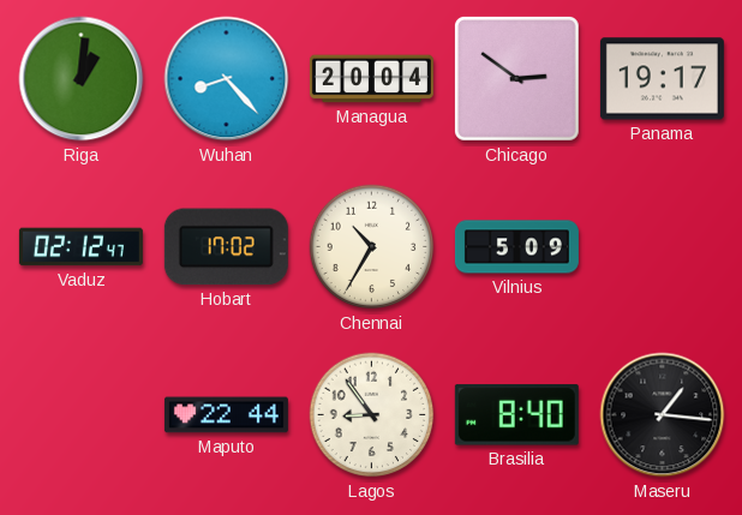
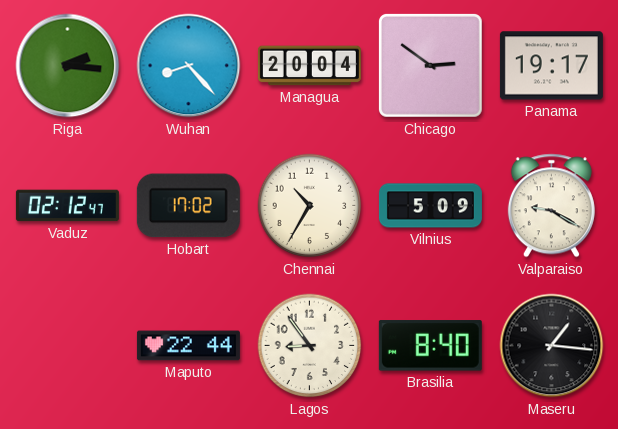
Riga: 1:01 -> 2:16
Valparaiso: none -> 9:20
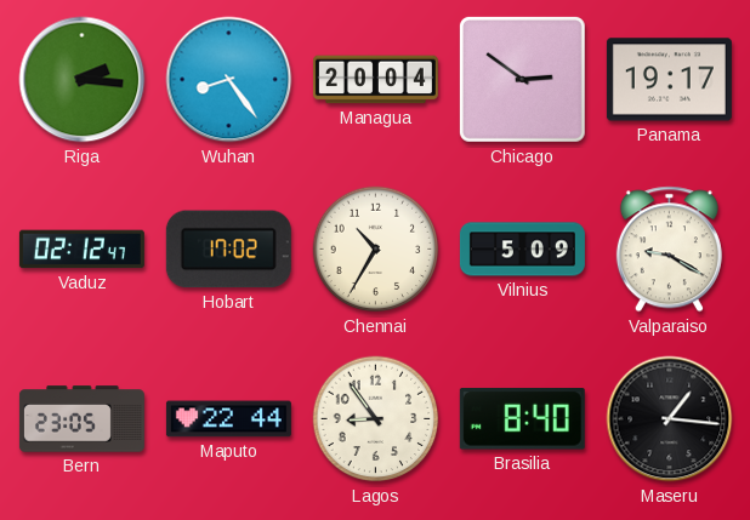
Wuhan: 8:23 -> 8:24
Bern: none -> 23:05
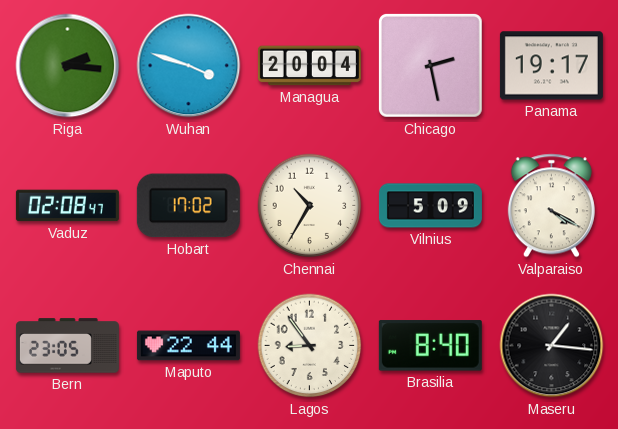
Wuhan: 8:24 -> 3:48
Chicago: 2:51 -> 2:28
Vaduz: 02:12 -> 02:08
Valparaiso: 9:20 -> 4:20
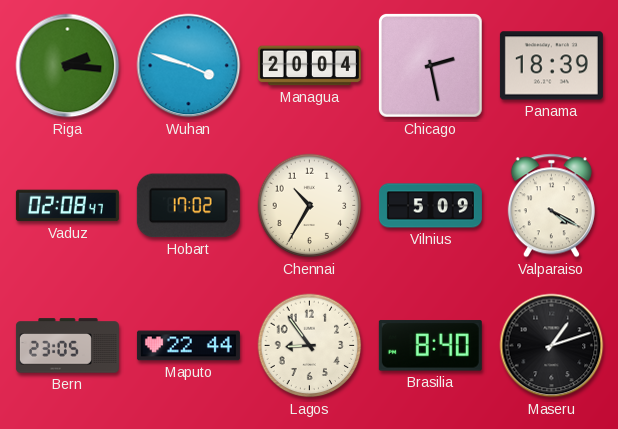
Panama: 19:17 -> 18:39
Maseru: 1:16 -> 1:12
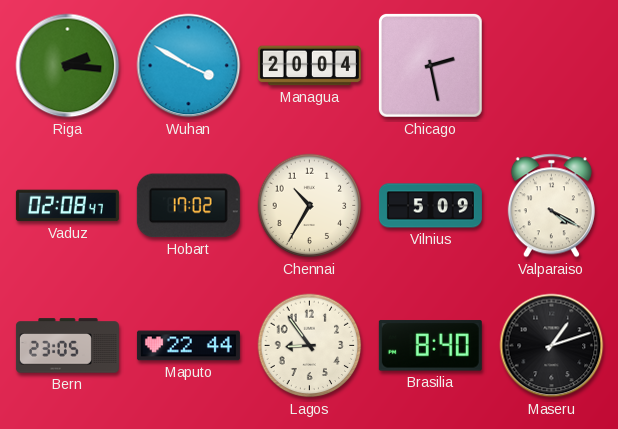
Wuhan: 3:48 -> 3:50
Panama: 18:39 -> none
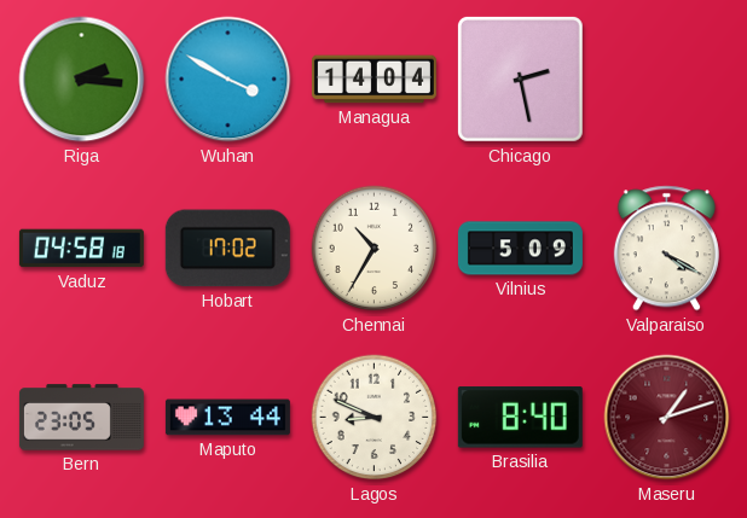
Managua: 20:04 -> 14:04
Vaduz: 02:08 -> 04:58
Maputo: 22:44 -> 13:44
Lagos: 8:54 -> 8:49
Maseru dial: black -> burgundy
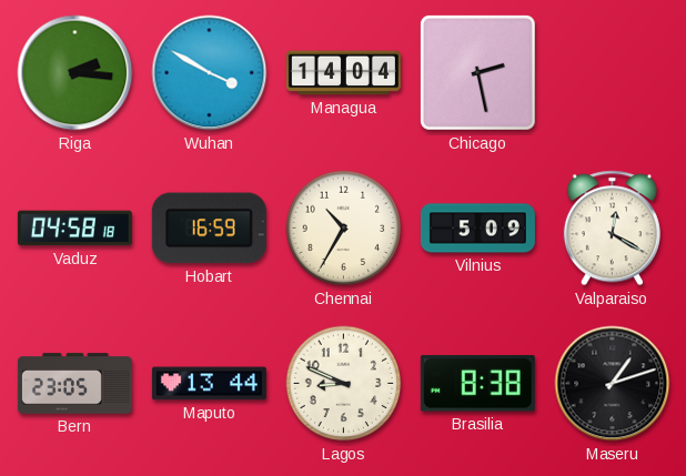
Hobart: 17:02 -> 16:59
Valparaiso: 4:20 -> 12:20
Brasilia: 8:40 -> 8:38
Maseru dial: burgundy -> black
